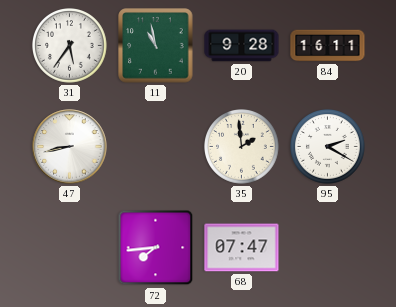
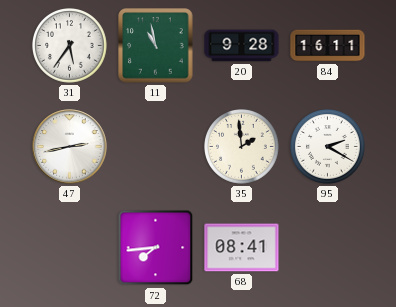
47: 8:43 -> 2:43
68: 07:47 -> 08:41
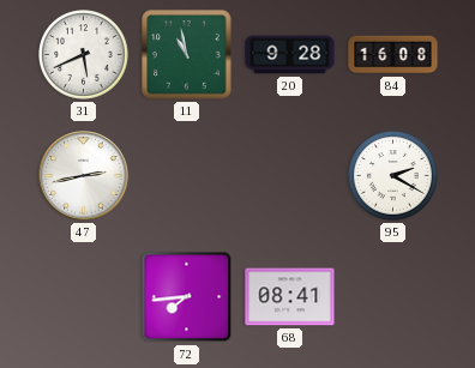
31: 5:36 -> 5:41
84: 16:11 -> 16:08
35: 1:59 -> none
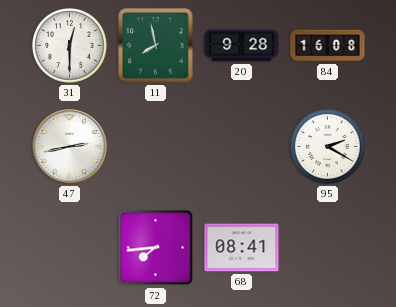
31: 5:41 -> 12:30
11: 10:58 -> 7:58
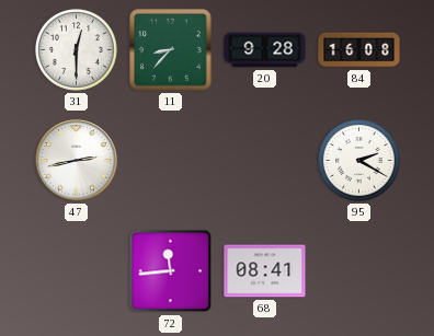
11: 7:58 -> 8:37
72: 7:44 -> 11:44
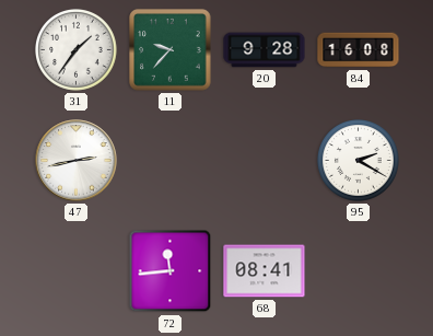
31: 12:30 -> 1:36
11: 8:37 -> 9:37
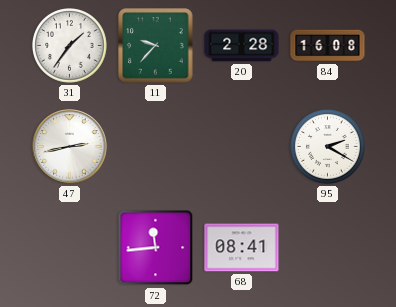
20: 9:28 -> 2:28
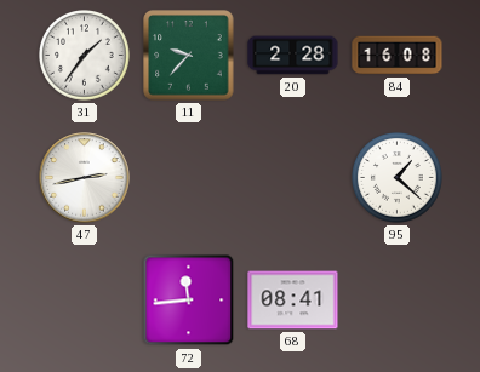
95: 2:20 -> 1:22
